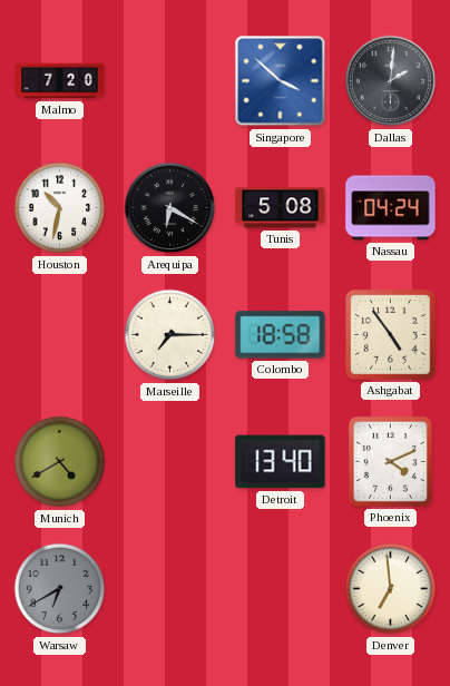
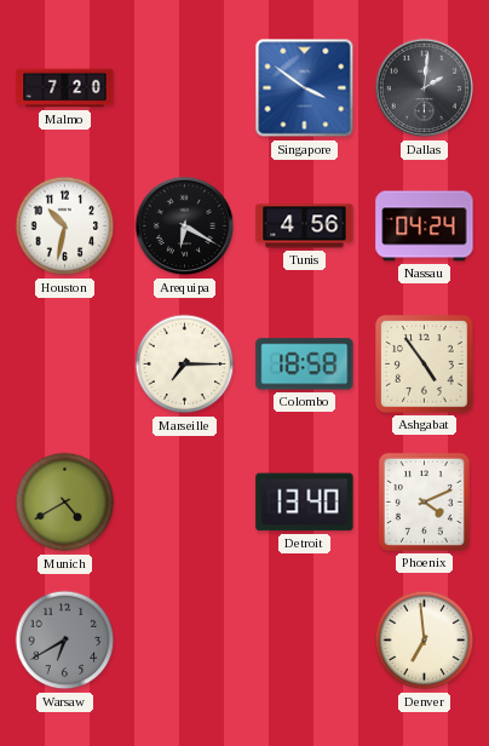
Singapore: 3:52 -> 3:51
Tunis: 5:08 -> 4:56
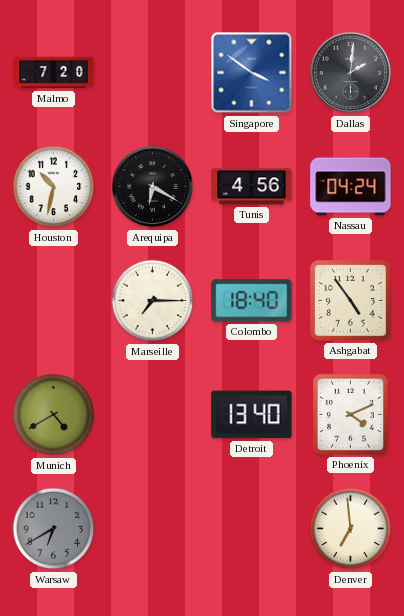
Colombo: 18:58 -> 18:40
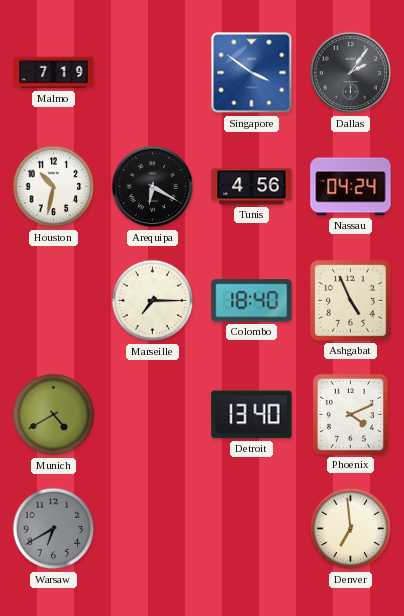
Malmo: 7:20 -> 7:19
Dallas: 2:01 -> 2:06
Ashgabat: 4:54 -> 4:56
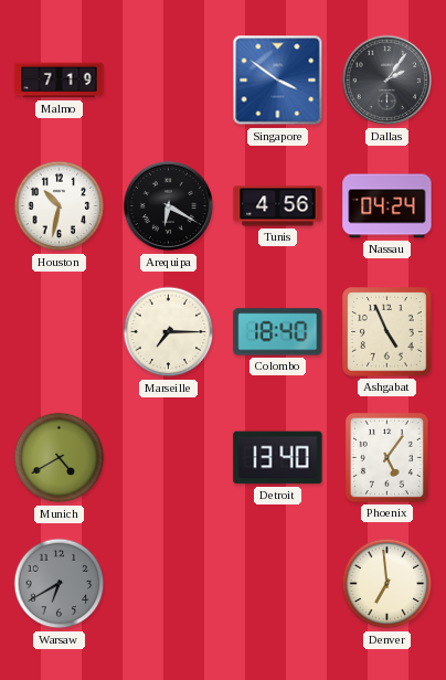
Phoenix: 4:11 -> 5:06
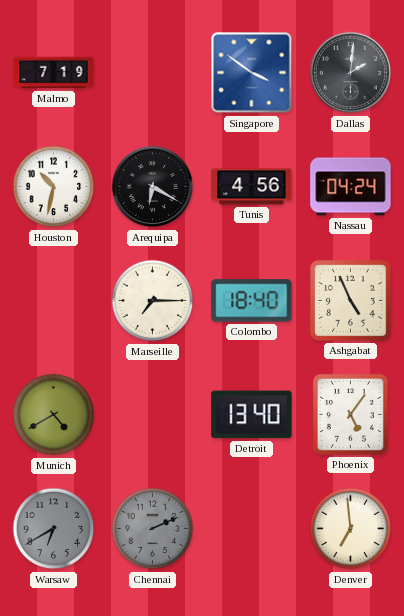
Dallas: 2:06 -> 2:01
Chennai: none -> 2:11
